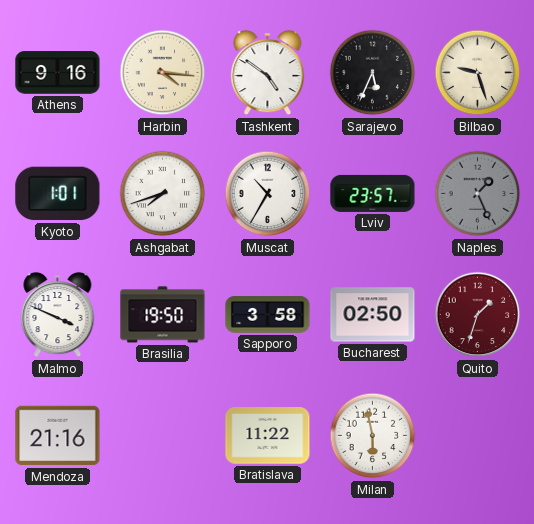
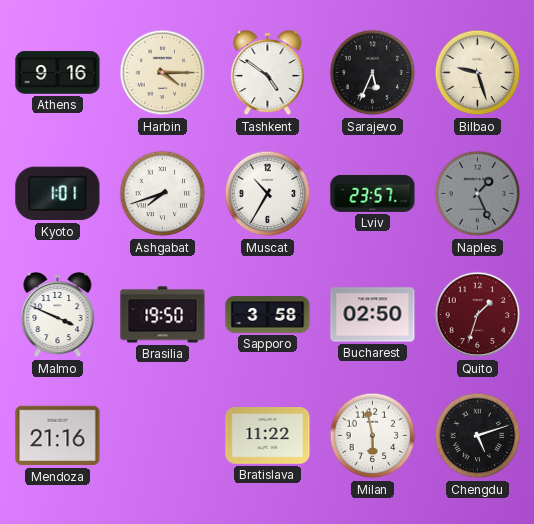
Harbin: 4:16 -> 4:15
Chengdu: none -> 5:12
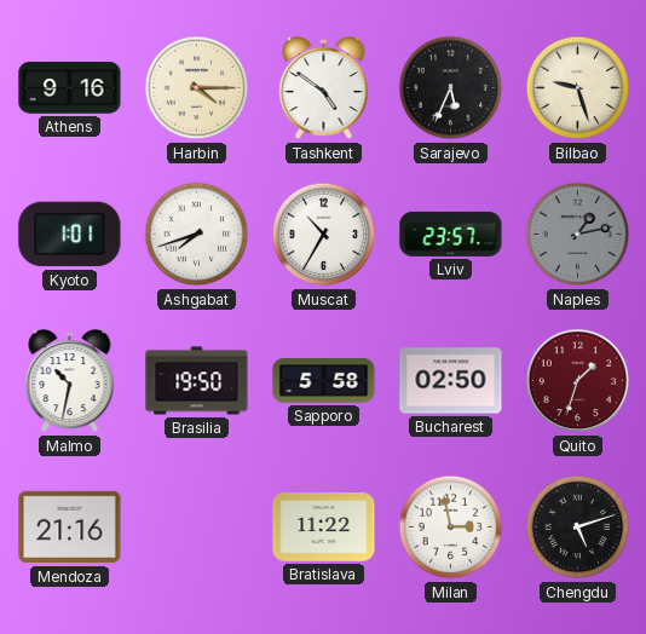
Naples: 1:26 -> 1:13
Malmo: 3:49 -> 10:32
Sapporo: 3:58 -> 5:58
Milan: 5:58 -> 2:58
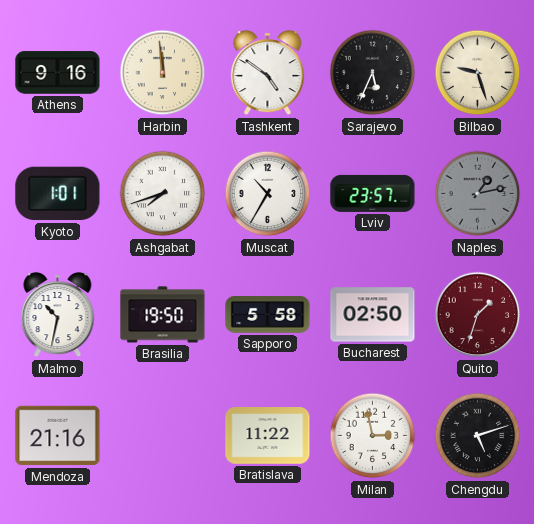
Harbin: 4:15 -> 11:59
